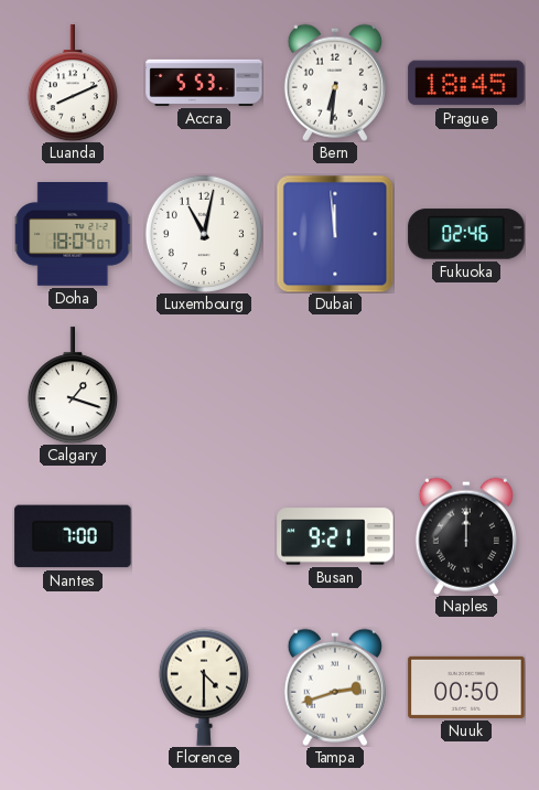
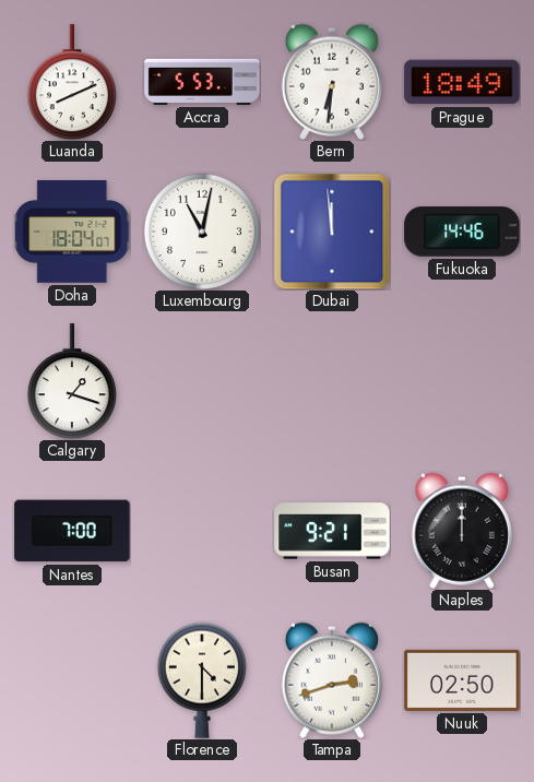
Prague: 18:45 -> 18:49
Fukuoka: 02:46 -> 14:46
Nuuk: 00:50 -> 02:50
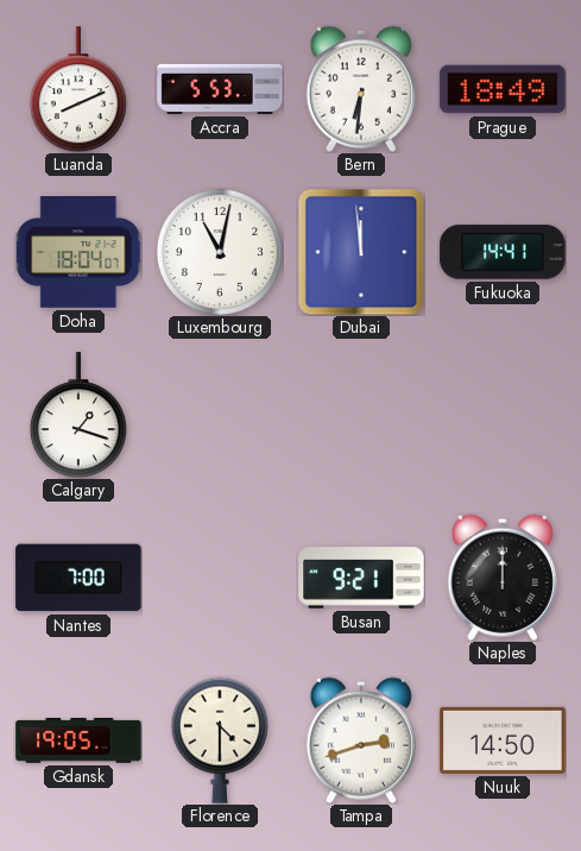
Fukuoka: 14:46 -> 14:41
Gdansk: none -> 19:05
Nuuk: 02:50 -> 14:50
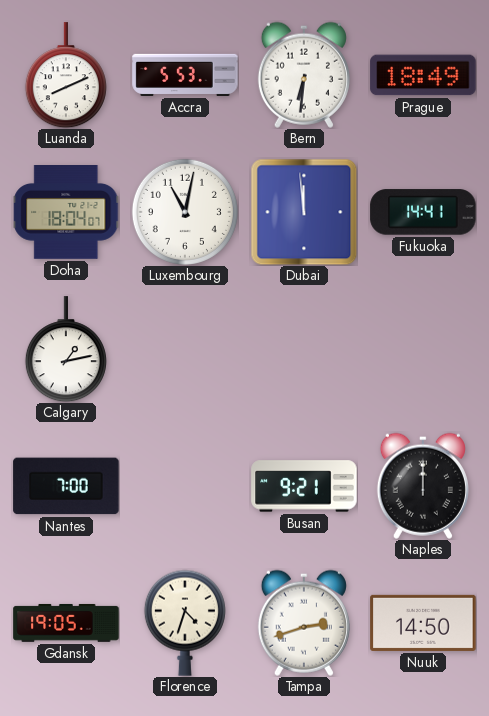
Calgary: 1:18 -> 1:13
Florence: 4:30 -> 4:33
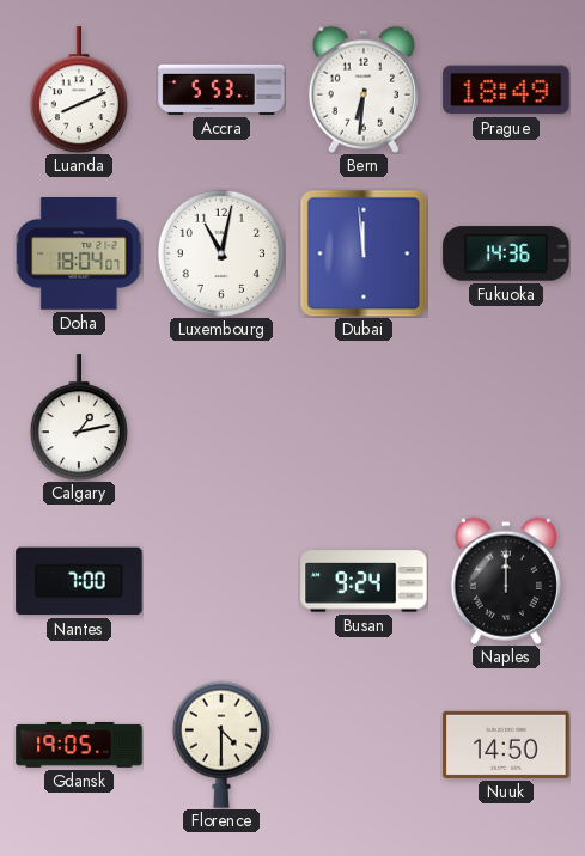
Fukuoka: 14:41 -> 14:36
Busan: 9:21 -> 9:24
Florence: 4:33 -> 4:30
Tampa: 2:42 -> none
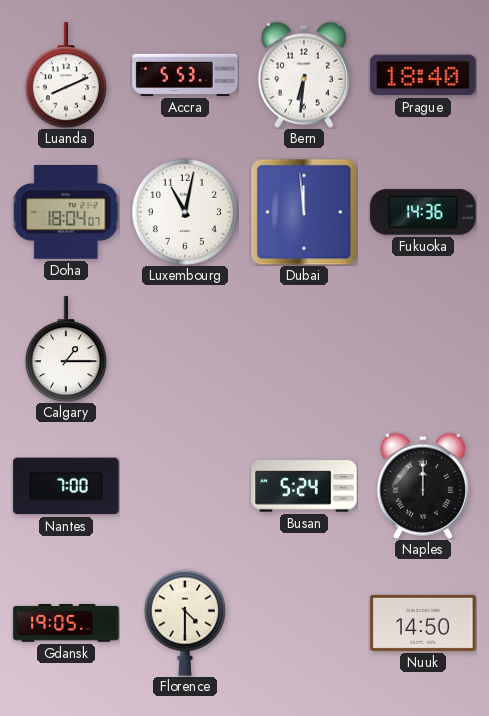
Prague: 18:49 -> 18:40
Calgary: 1:13 -> 1:15
Busan: 9:24 -> 5:24
